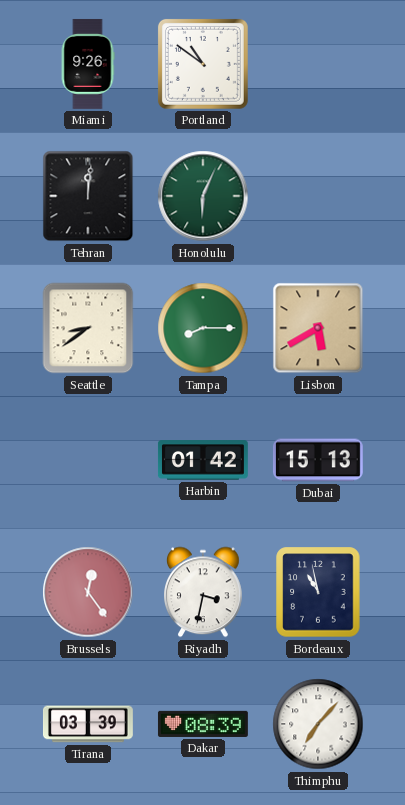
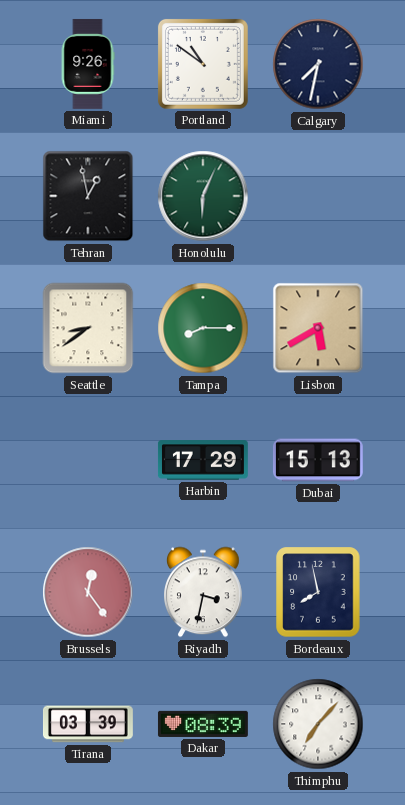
Calgary: none -> 7:32
Tehran: 12:01 -> 12:58
Harbin: 01:42 -> 17:29
Bordeaux: 10:58 -> 7:58
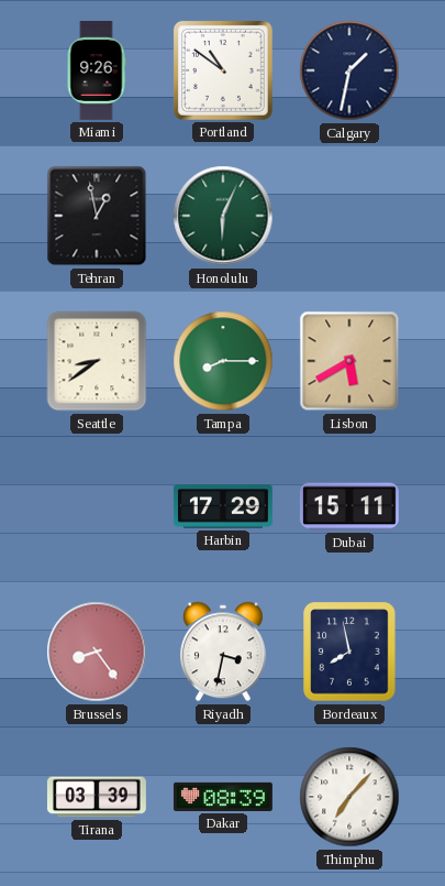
Calgary: 7:32 -> 1:32
Dubai: 15:13 -> 15:11
Brussels: 12:24 -> 8:24
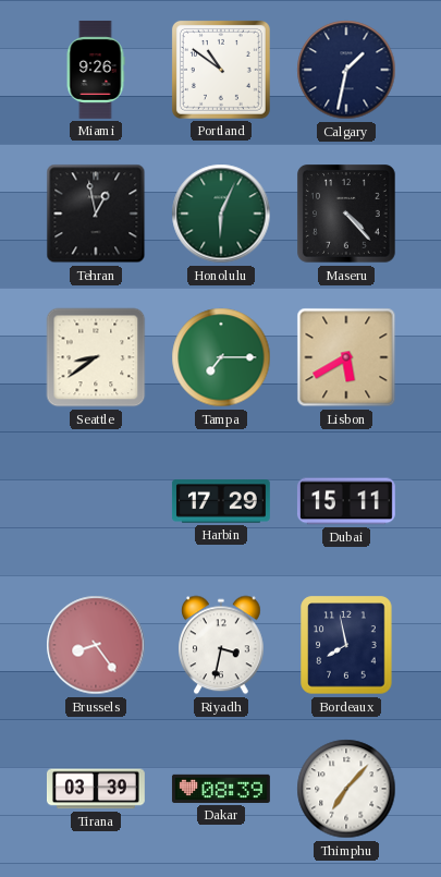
Maseru: none -> 4:23
Tampa: 8:15 -> 7:15
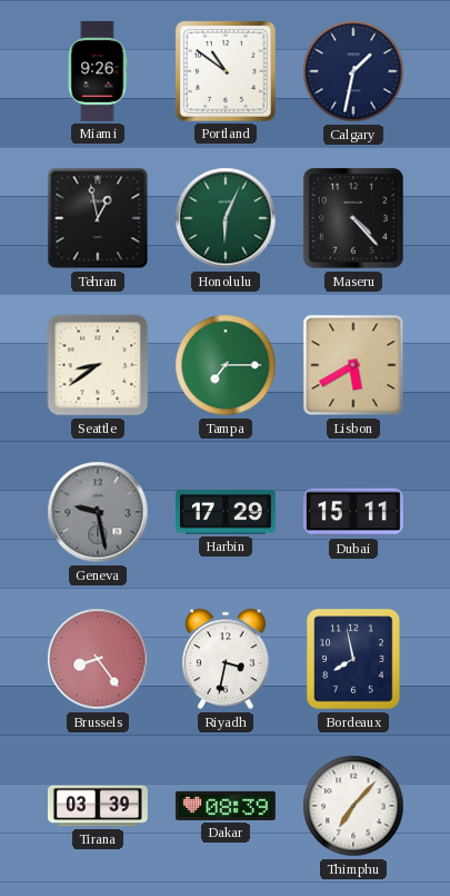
Geneva: none -> 9:28
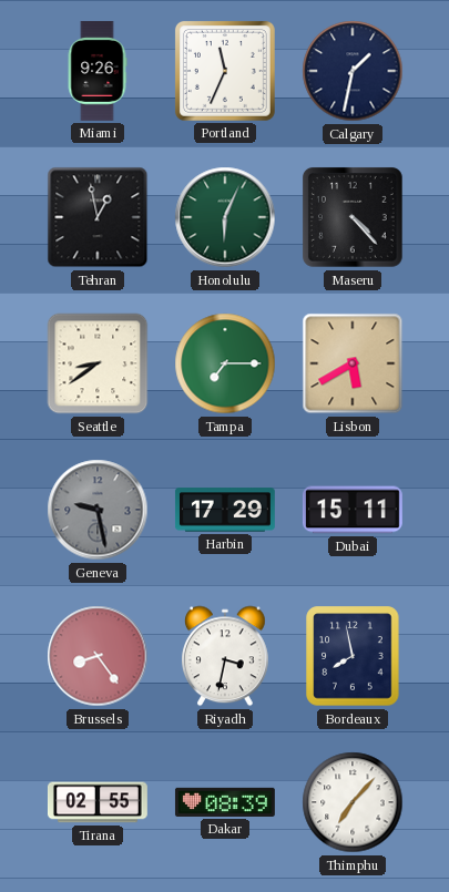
Portland: 10:51 -> 11:34
Tirana: 03:39 -> 02:55
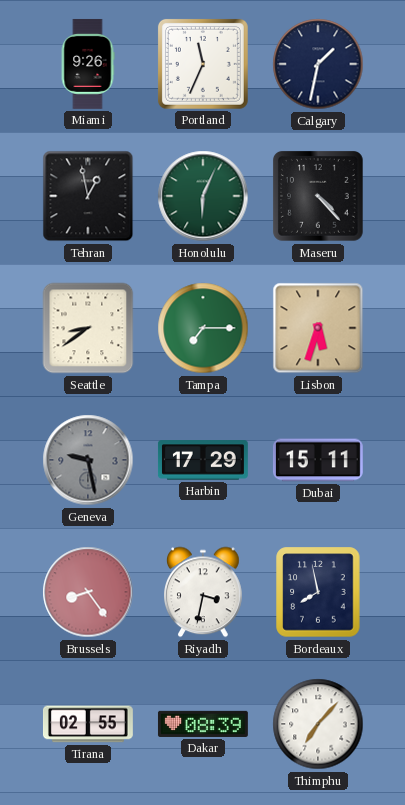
Lisbon: 5:40 -> 5:33
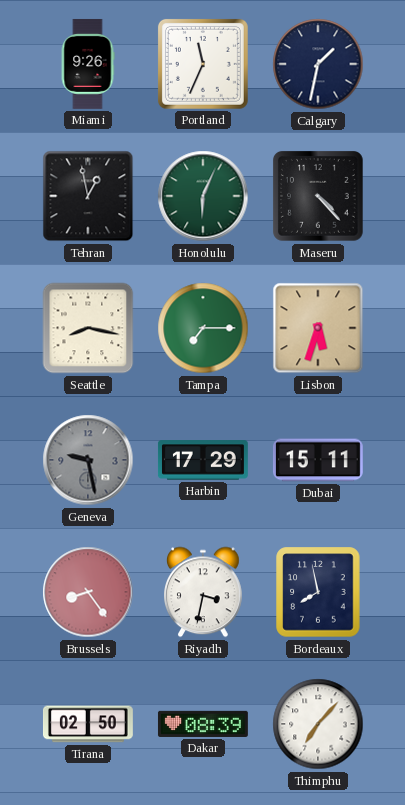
Seattle: 8:39 -> 8:17
Tirana: 02:55 -> 02:50
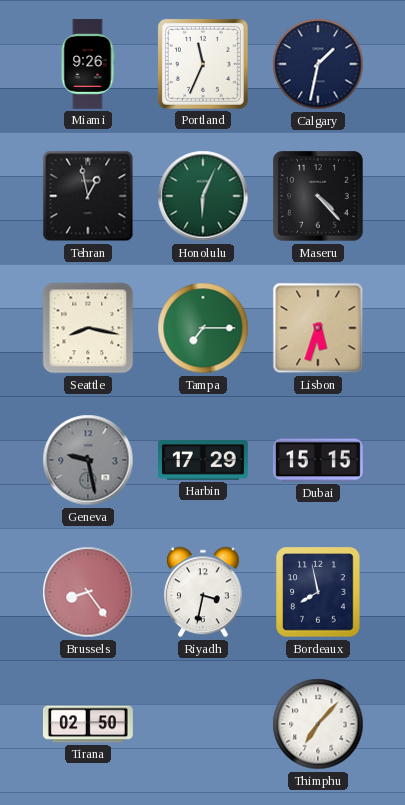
Dubai: 15:11 -> 15:15
Dakar: 08:39 -> none
